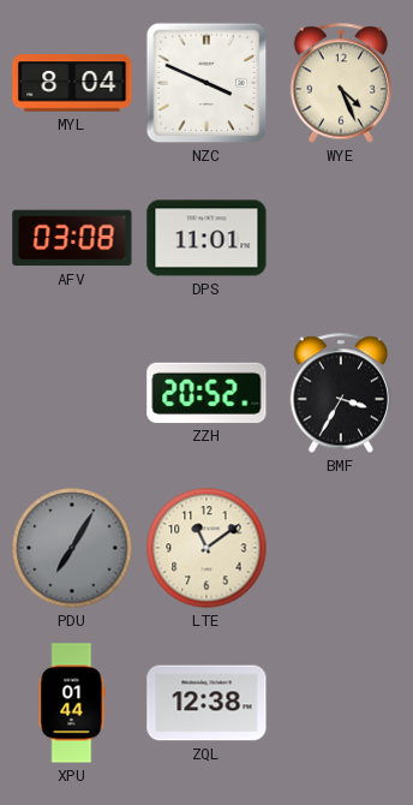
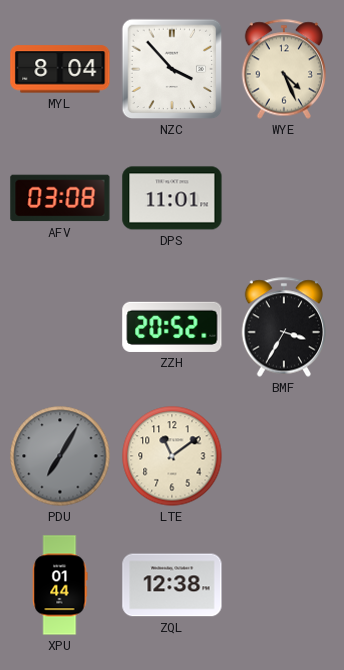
NZC: 3:49 -> 3:53
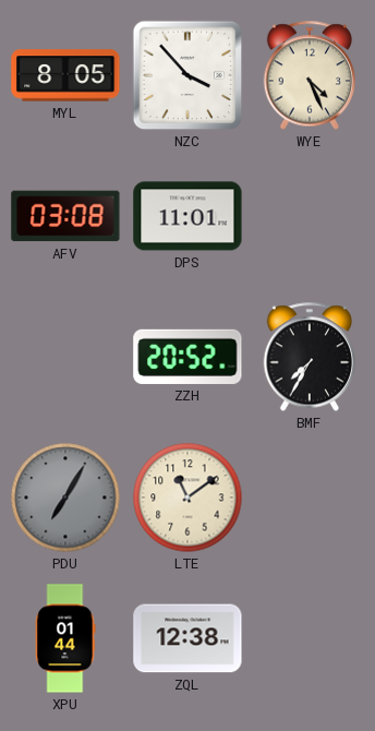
MYL: 8:04 -> 8:05
BMF: 3:35 -> 7:35
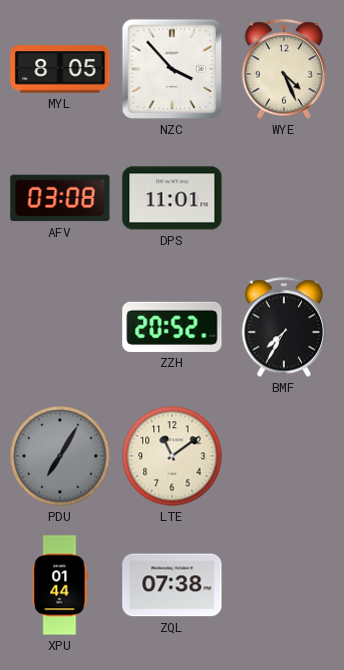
ZQL: 12:38 -> 07:38
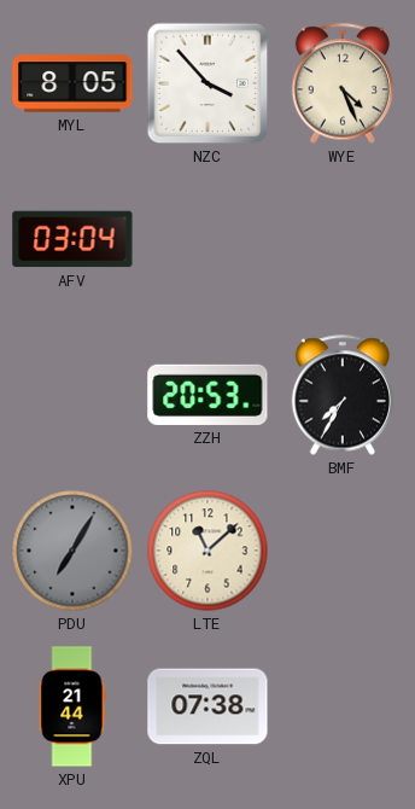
AFV: 03:08 -> 03:04
DPS: 11:01 -> none
ZZH: 20:52 -> 20:53
LTE: 11:09 -> 11:08
XPU: 01:44 -> 21:44
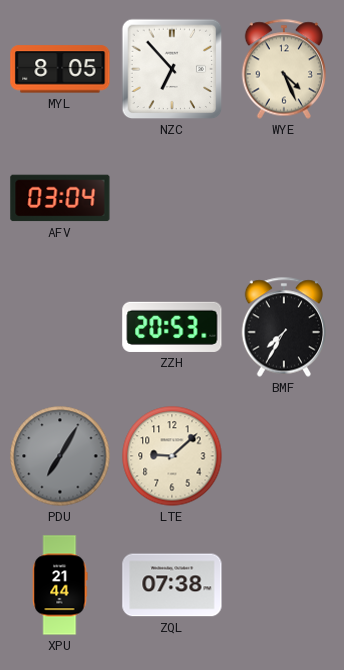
NZC: 3:53 -> 6:53
LTE: 11:08 -> 9:08
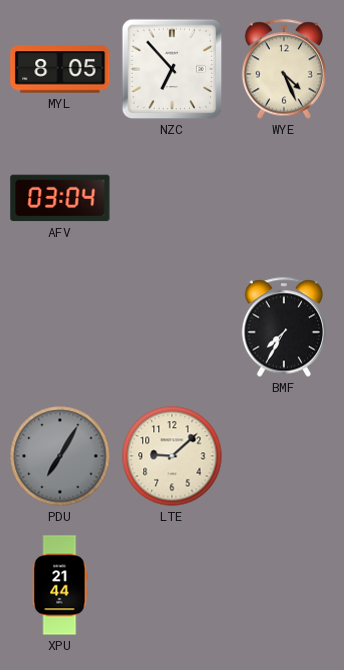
ZZH: 20:53 -> none
ZQL: 07:38 -> none
